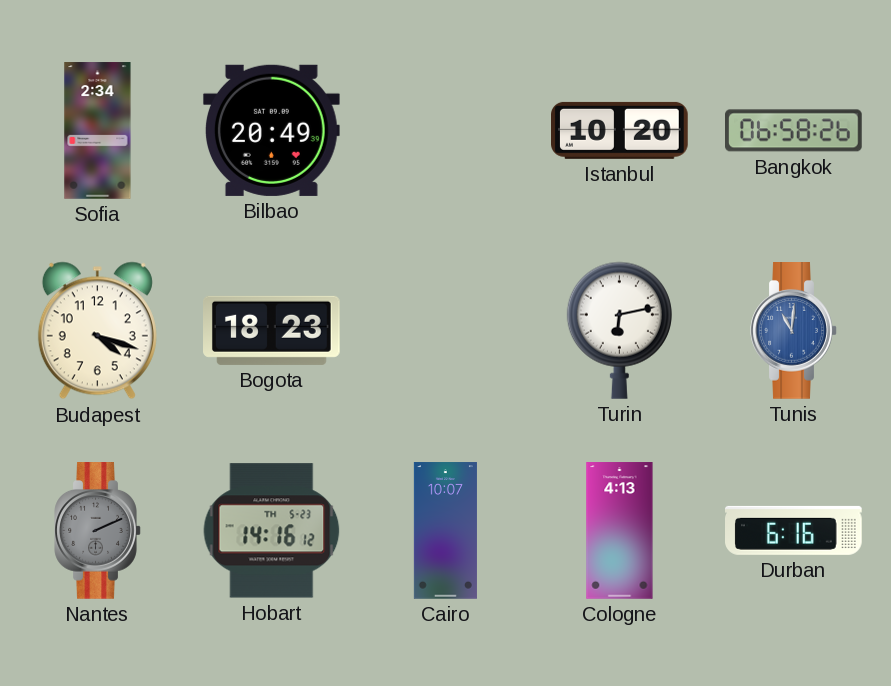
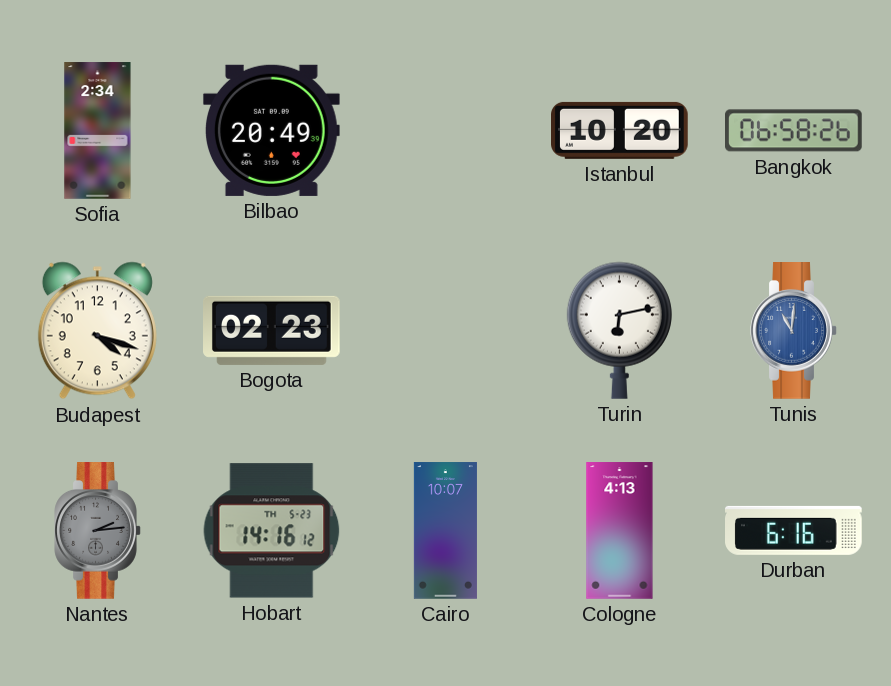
Bogota: 18:23 -> 02:23
Nantes: 2:11 -> 2:14
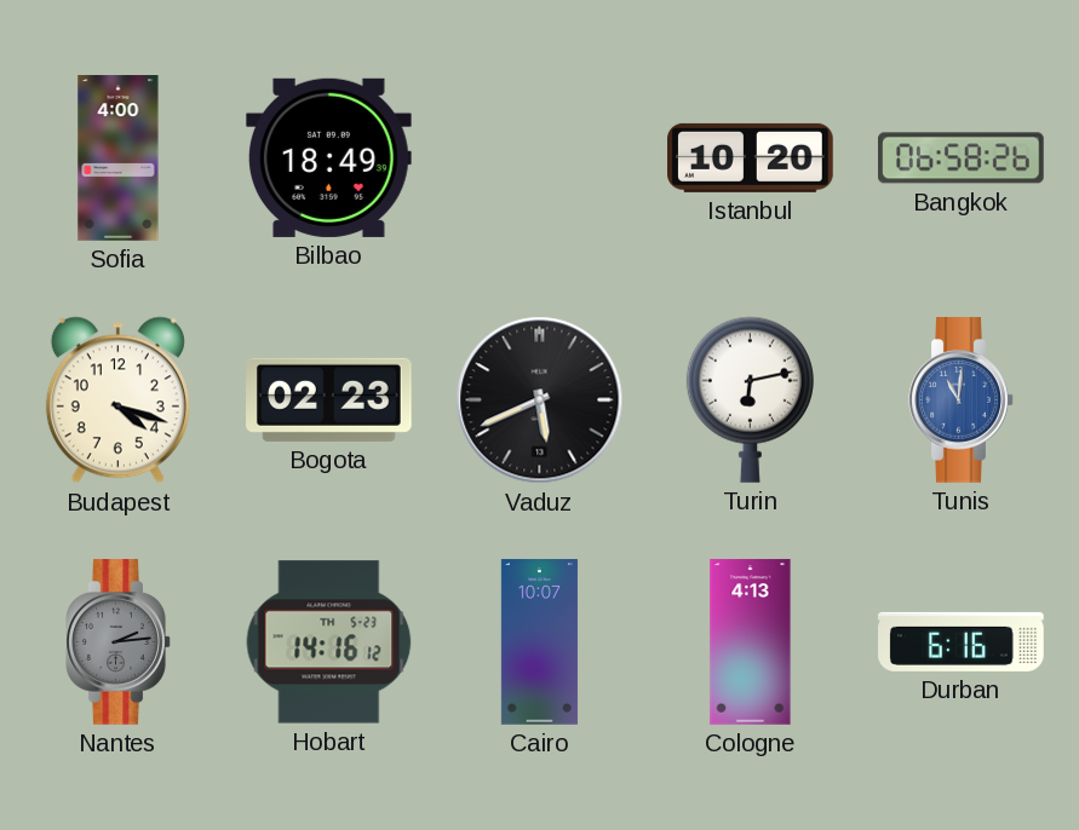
Sofia: 2:34 -> 4:00
Bilbao: 20:49 -> 18:49
Vaduz: none -> 5:41
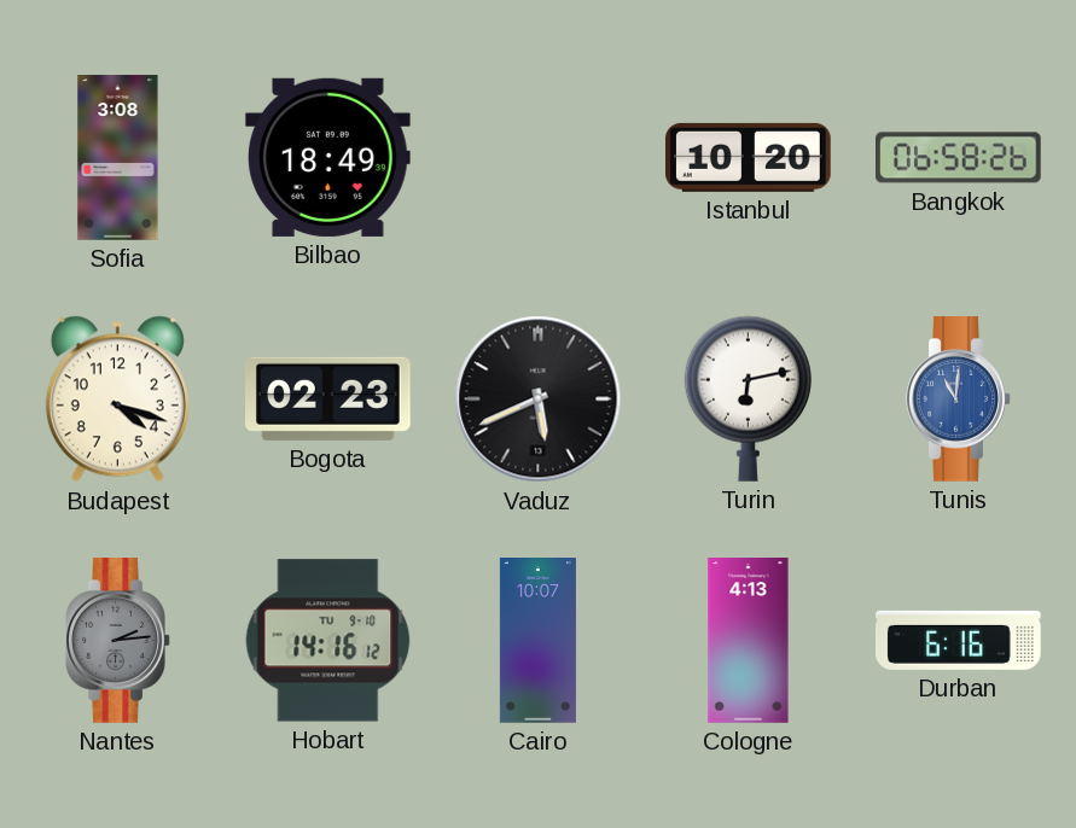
Sofia: 4:00 -> 3:08
Hobart date: TH 5-23 -> TU 9-10
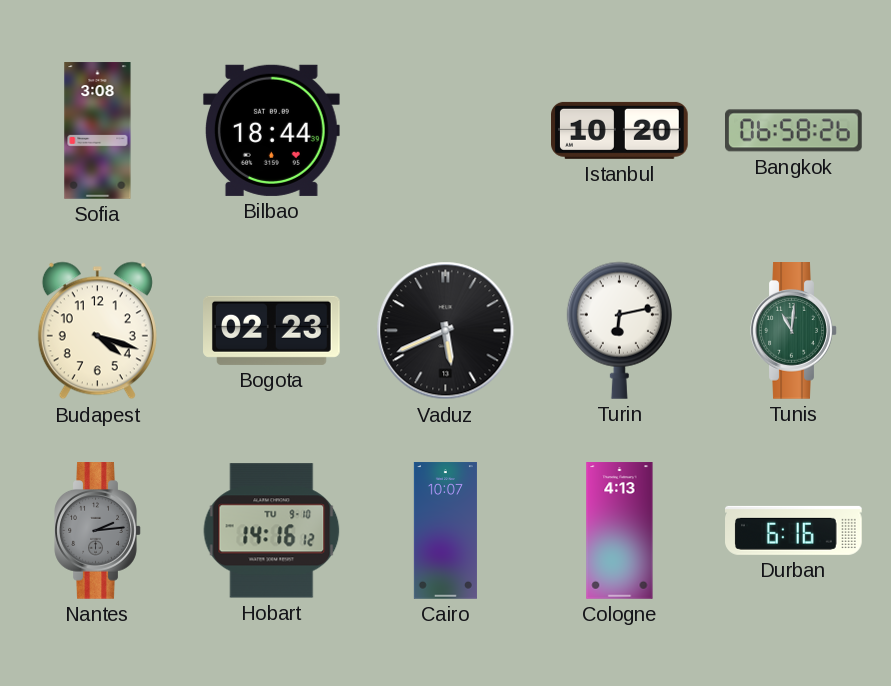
Bilbao: 18:49 -> 18:44
Tunis dial: blue -> green
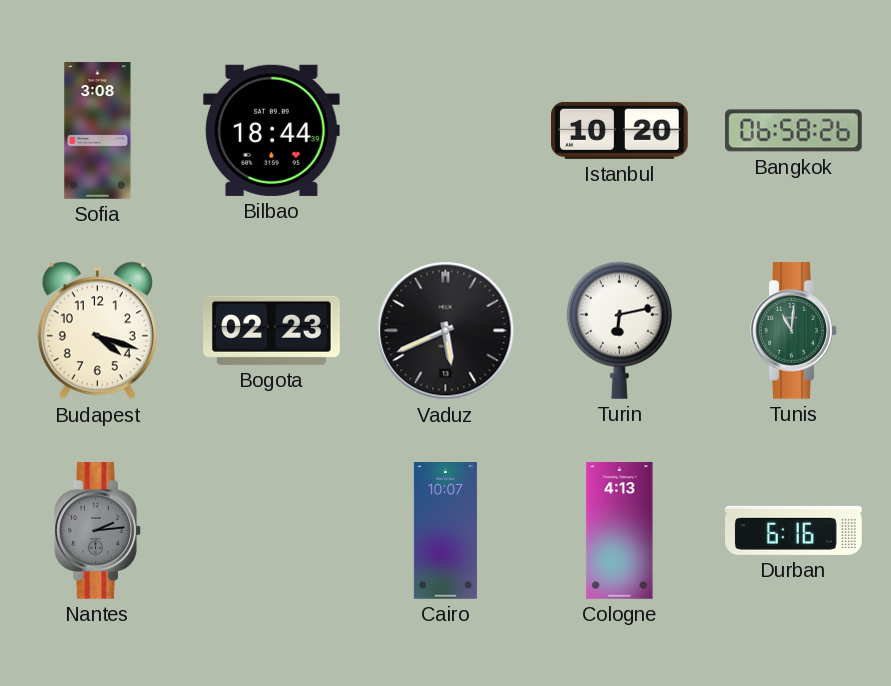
Hobart: 14:16 -> none
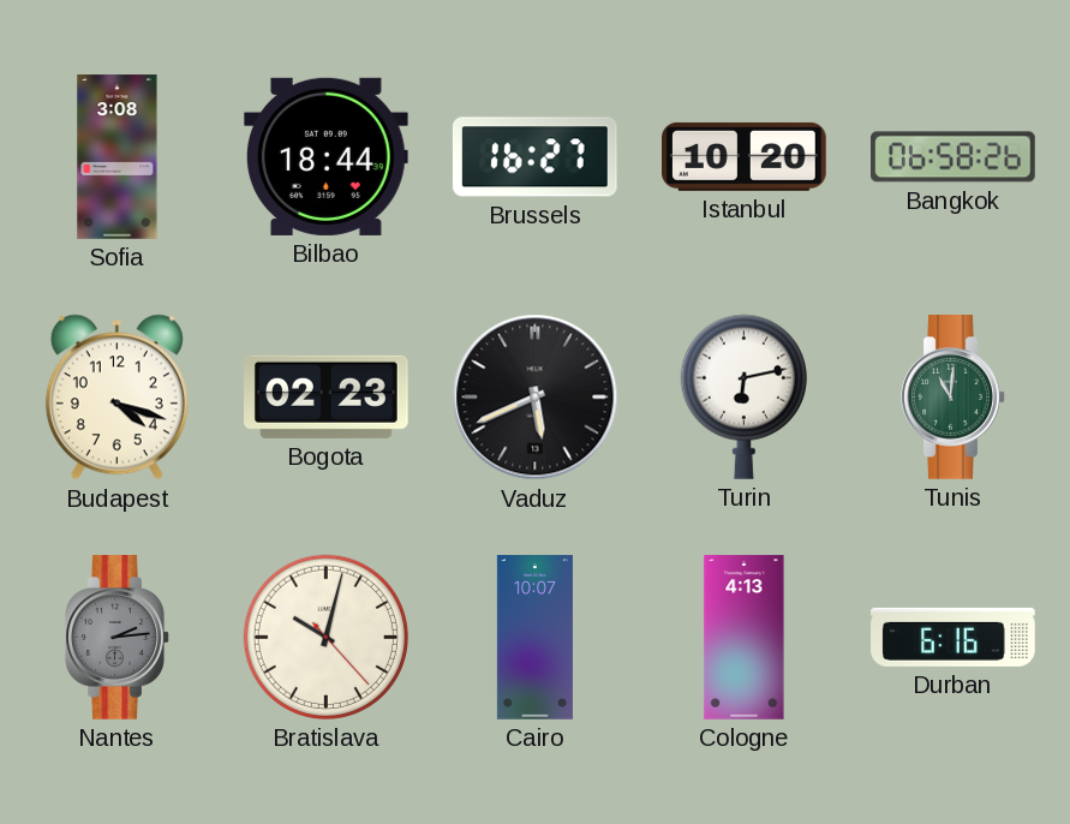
Brussels: none -> 16:27
Bratislava: none -> 10:02
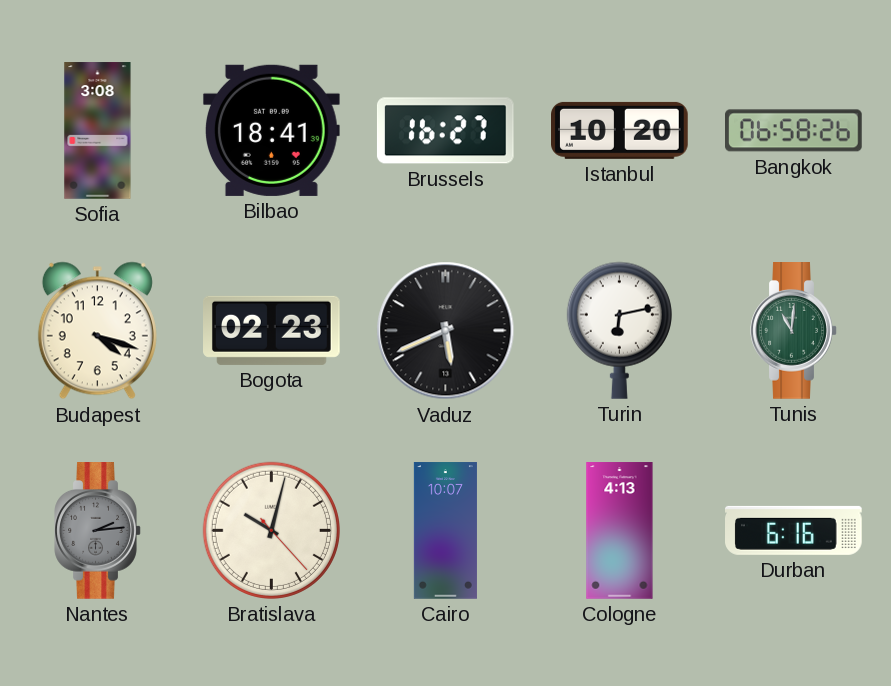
Bilbao: 18:44 -> 18:41
